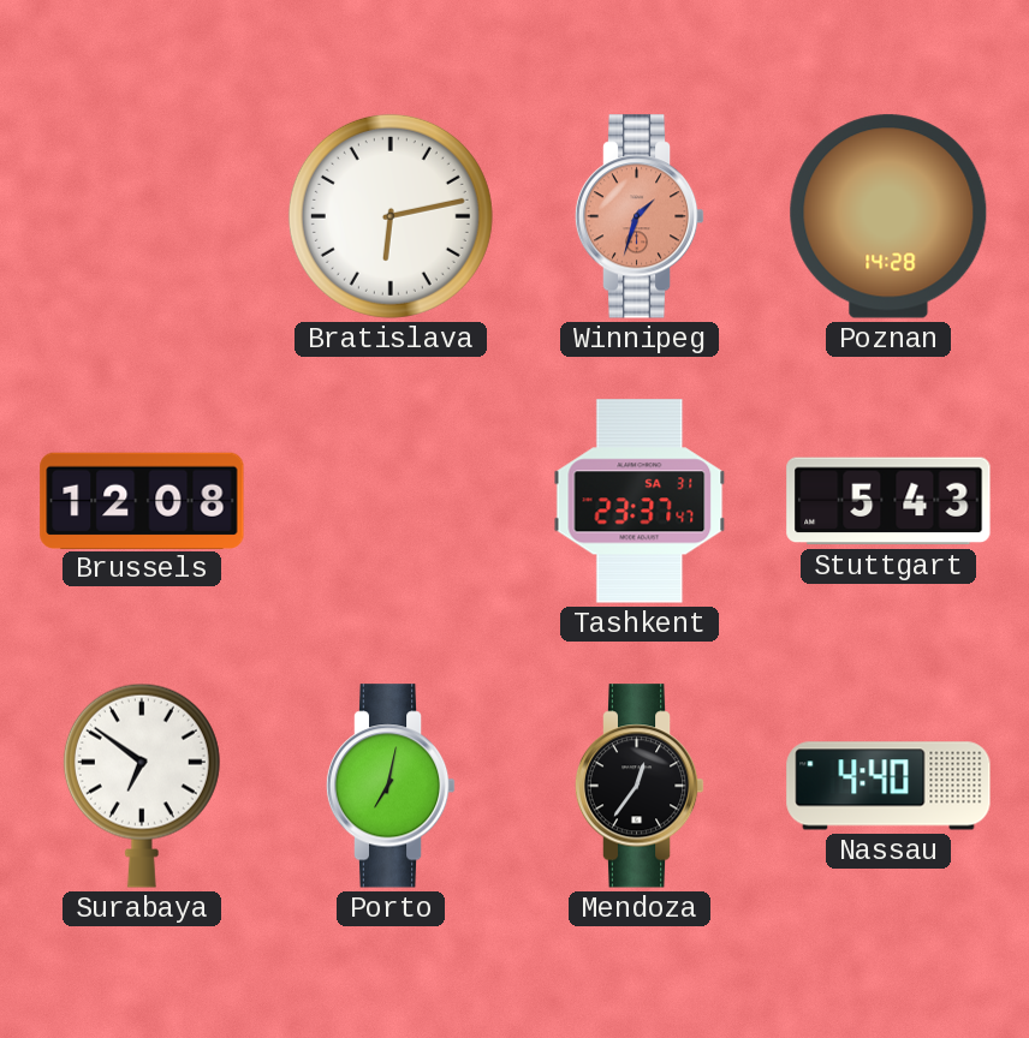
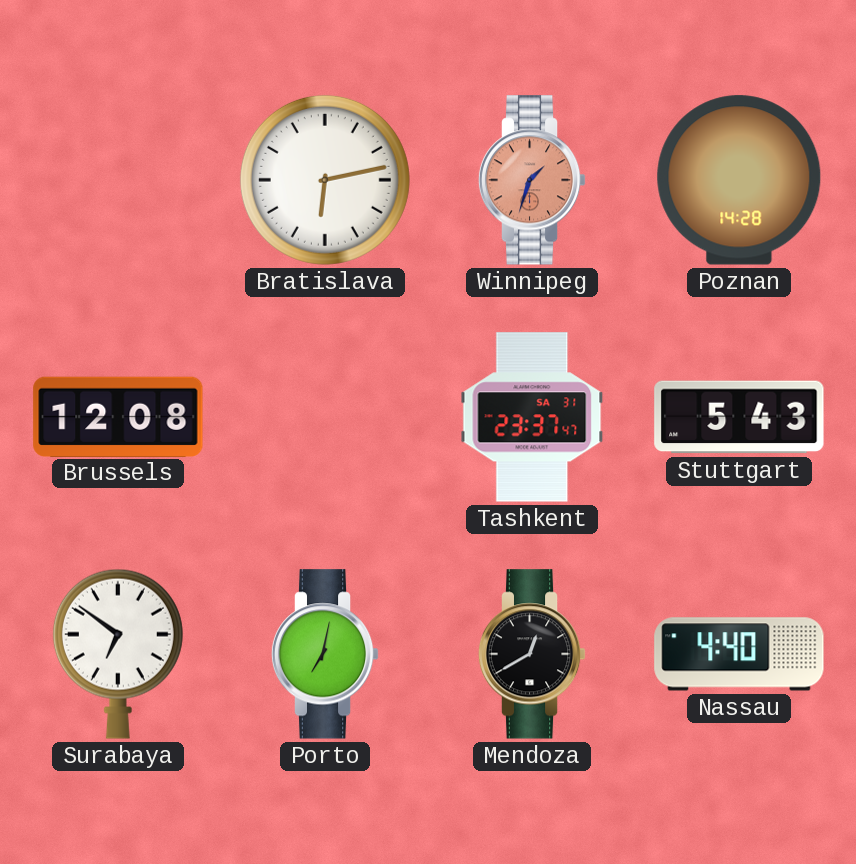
Mendoza: 12:36 -> 12:40
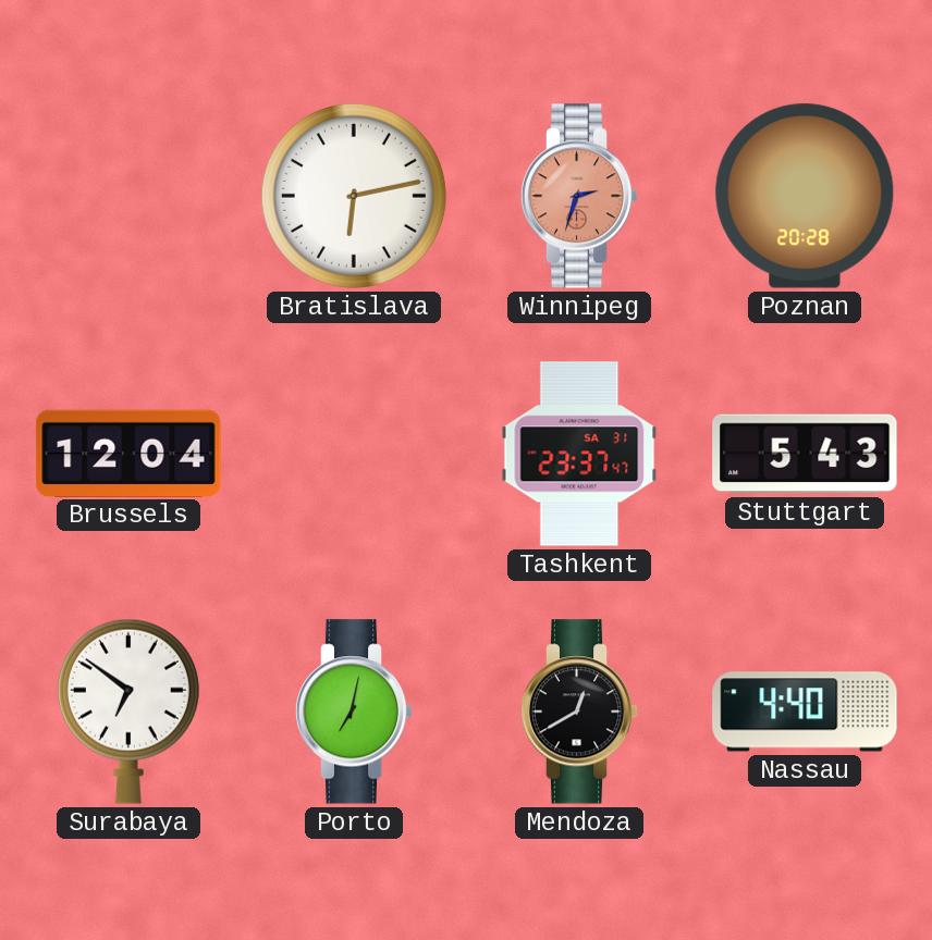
Winnipeg: 1:33 -> 2:33
Poznan: 14:28 -> 20:28
Brussels: 12:08 -> 12:04
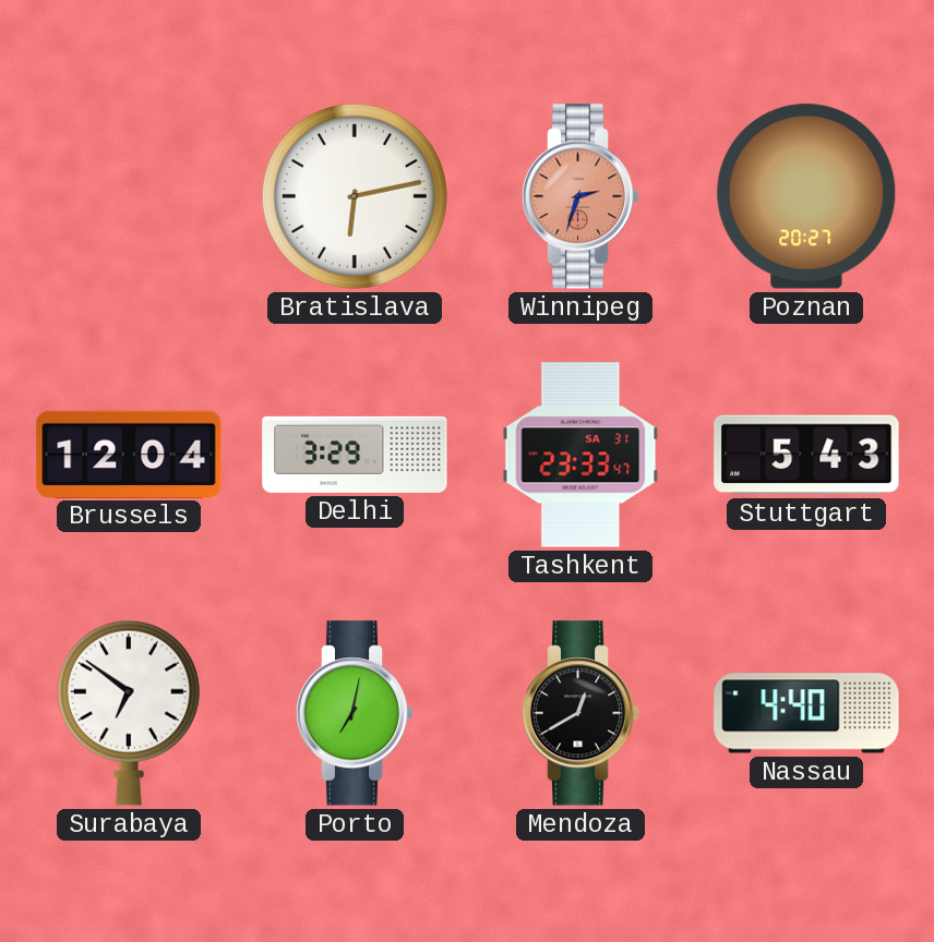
Poznan: 20:28 -> 20:27
Delhi: none -> 3:29
Tashkent: 23:37 -> 23:33
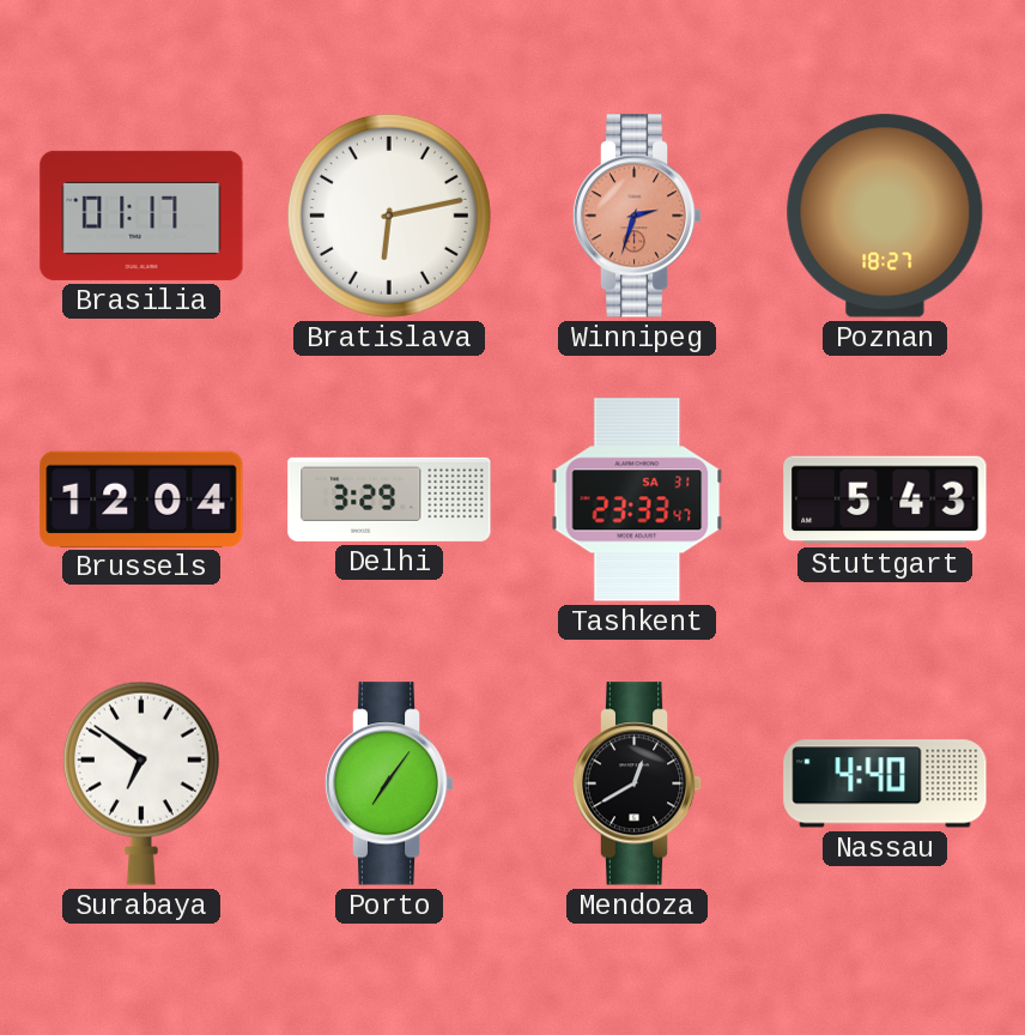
Brasilia: none -> 01:17
Poznan: 20:27 -> 18:27
Porto: 7:02 -> 7:06
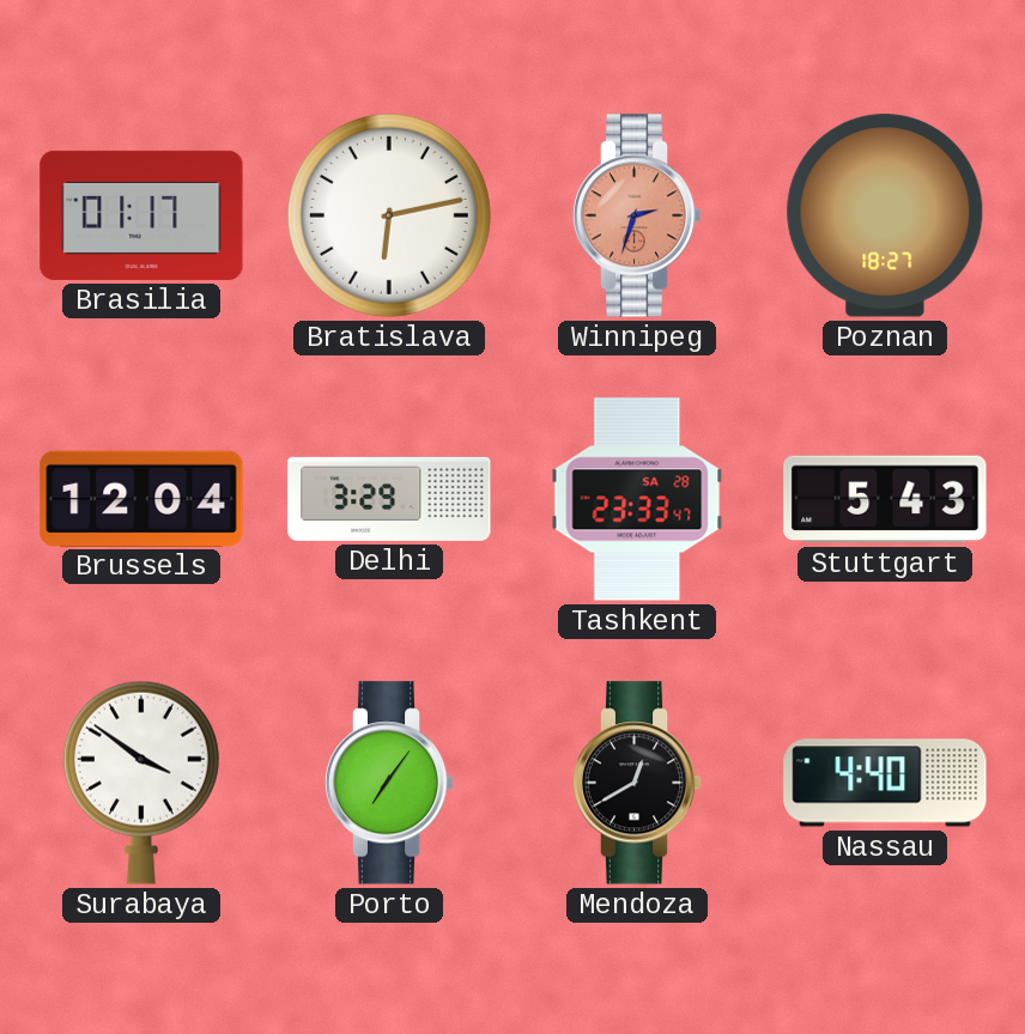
Tashkent date: SA 31 -> SA 28
Surabaya: 6:51 -> 3:51
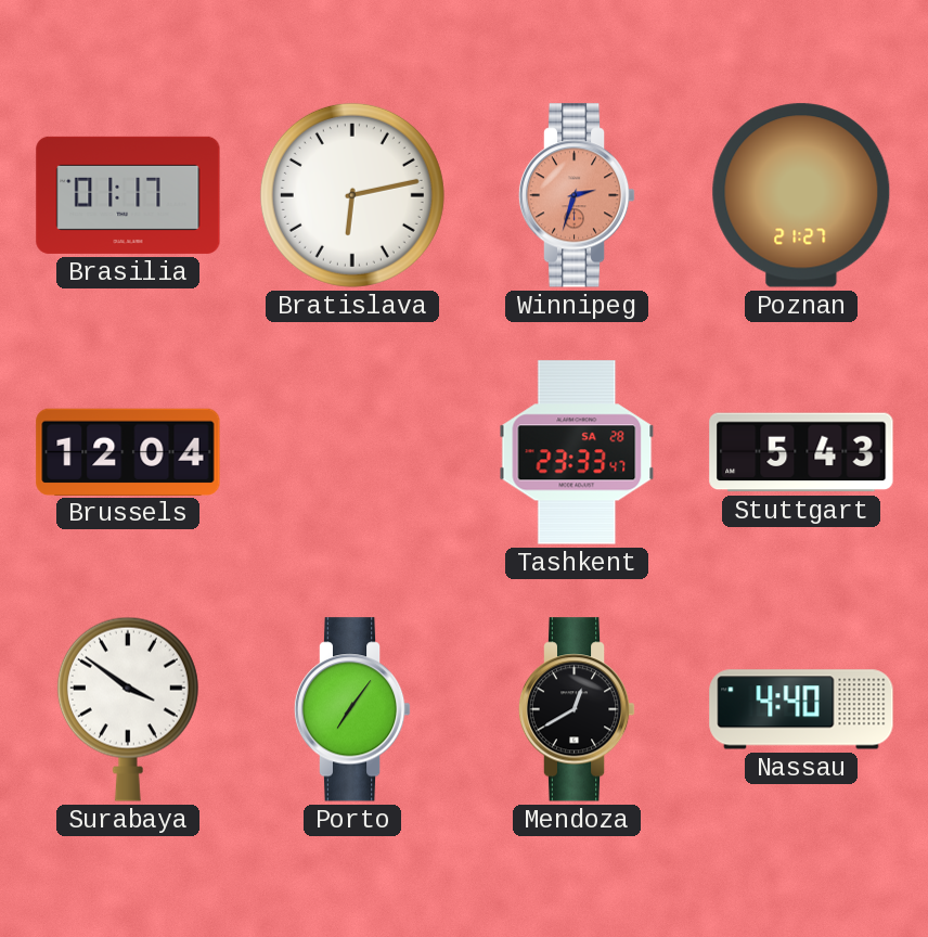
Poznan: 18:27 -> 21:27
Delhi: 3:29 -> none
